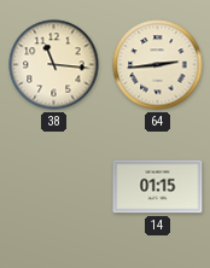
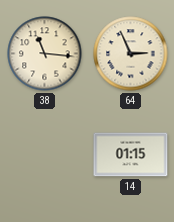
64: 2:44 -> 2:56
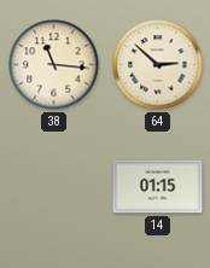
64: 2:56 -> 2:52
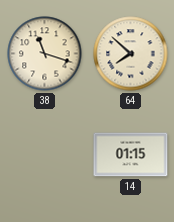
38: 11:16 -> 11:18
64: 2:52 -> 7:52
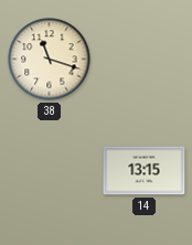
64: 7:52 -> none
14: 01:15 -> 13:15
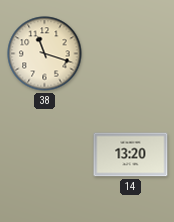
14: 13:15 -> 13:20
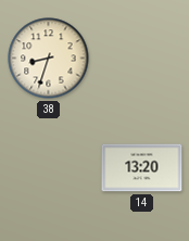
38: 11:18 -> 8:33
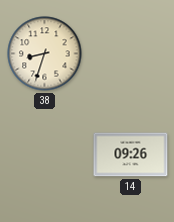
14: 13:20 -> 09:26
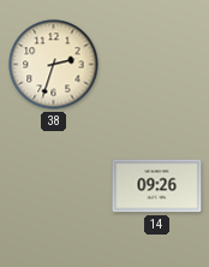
38: 8:33 -> 2:33
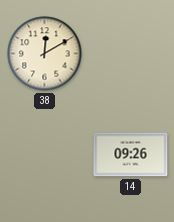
38: 2:33 -> 12:10
